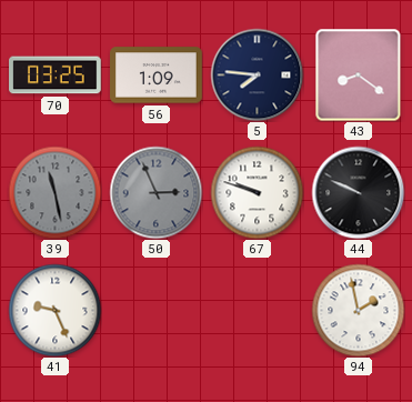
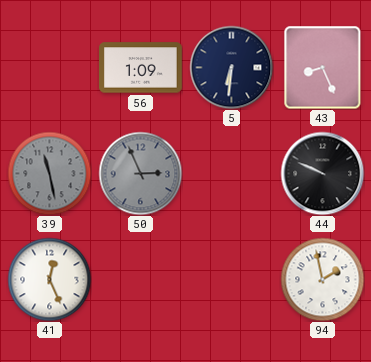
70: 03:25 -> none
5: 7:46 -> 6:31
43: 8:21 -> 8:26
67: 9:48 -> none
41: 9:26 -> 12:26
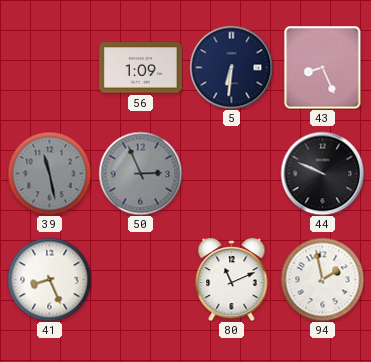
41: 12:26 -> 8:26
80: none -> 11:11
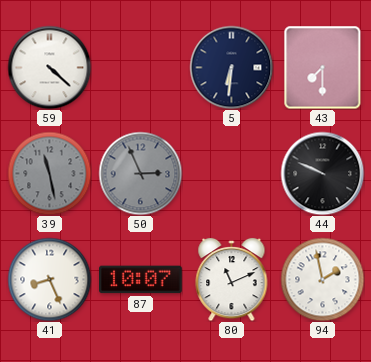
59: none -> 4:22
56: 1:09 -> none
43: 8:26 -> 7:30
87: none -> 10:07
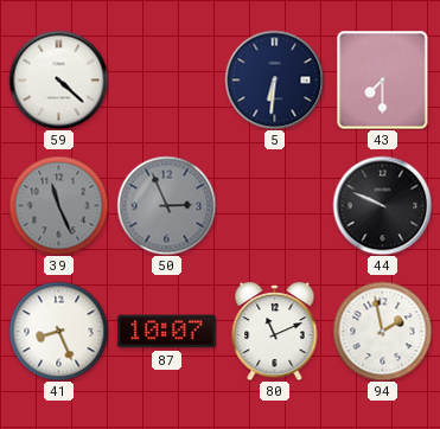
39: 11:28 -> 11:26
